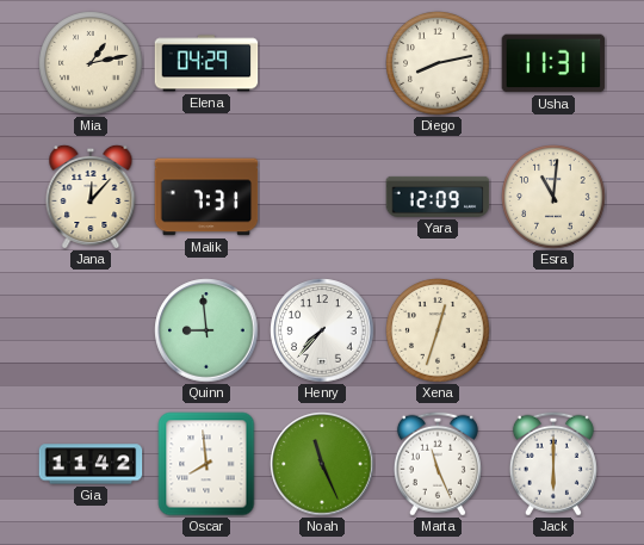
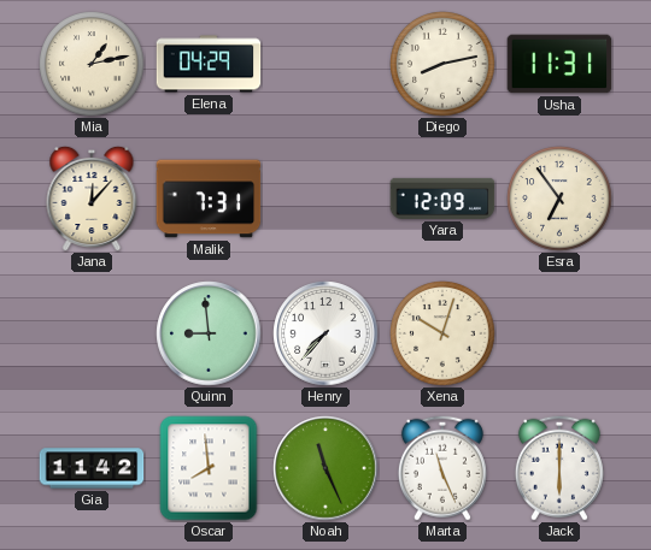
Esra: 11:01 -> 6:54
Xena: 12:33 -> 10:03
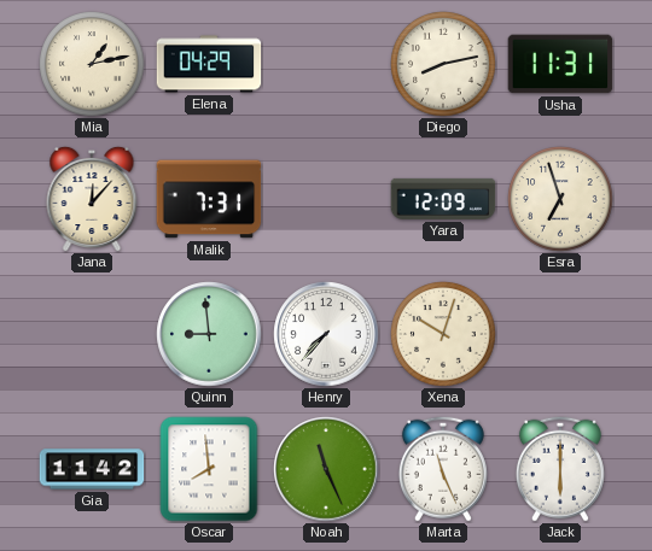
Esra: 6:54 -> 6:57
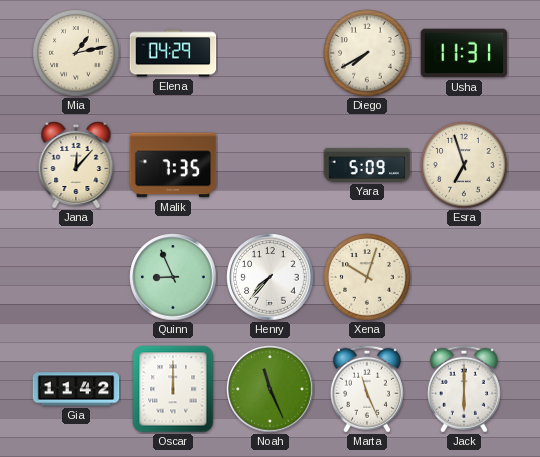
Diego: 8:13 -> 7:40
Malik: 7:31 -> 7:35
Yara: 12:09 -> 5:09
Quinn: 8:59 -> 8:56
Oscar: 7:59 -> 12:00
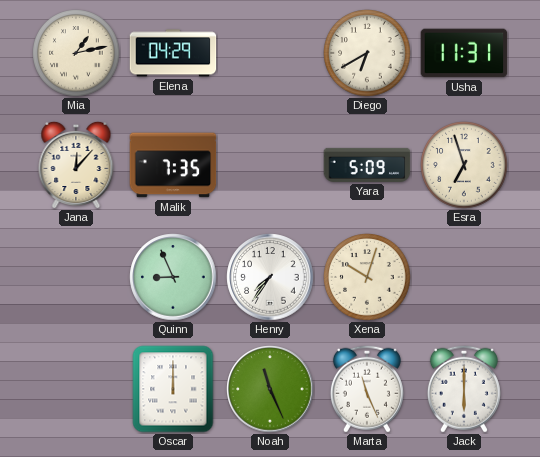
Diego: 7:40 -> 6:40
Henry: 7:37 -> 7:36
Gia: 11:42 -> none
